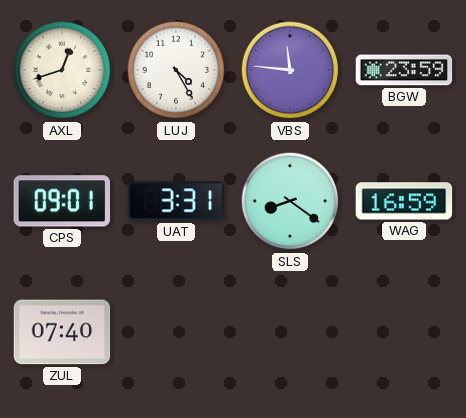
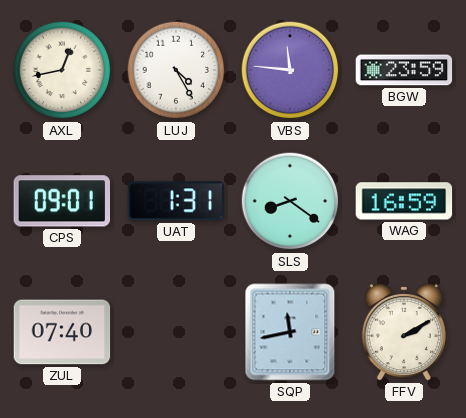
AXL: 12:42 -> 12:43
UAT: 3:31 -> 1:31
SQP: none -> 11:43
FFV: none -> 2:10
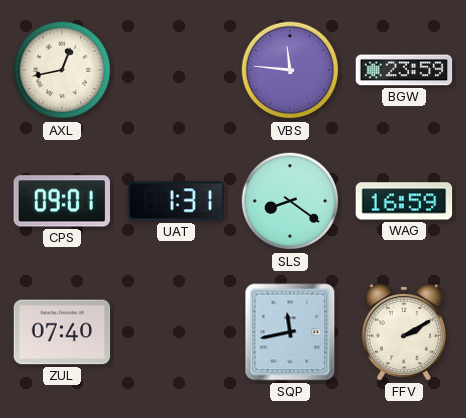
LUJ: 4:25 -> none
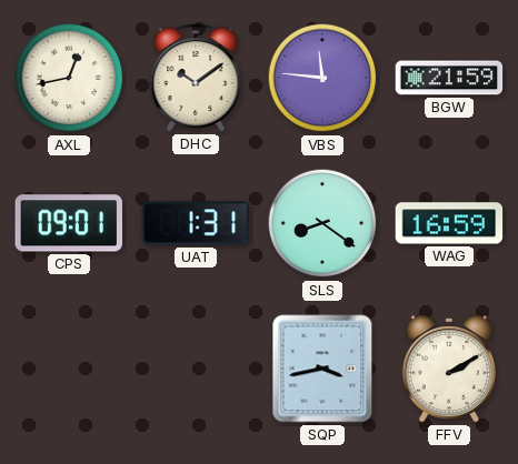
DHC: none -> 10:09
BGW: 23:59 -> 21:59
ZUL: 07:40 -> none
SQP: 11:43 -> 3:43
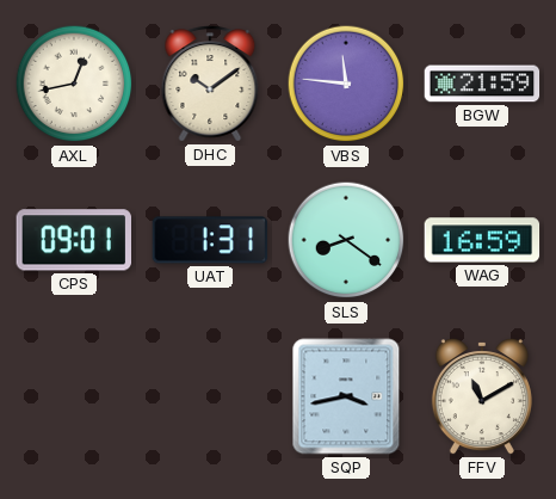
FFV: 2:10 -> 11:10
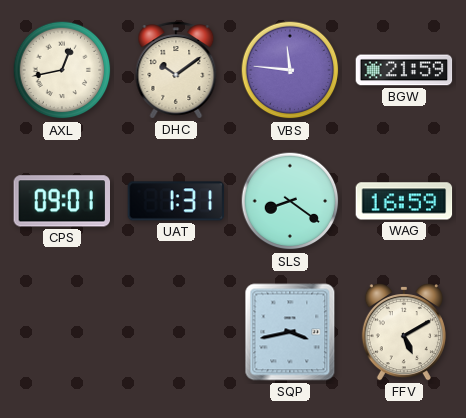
FFV: 11:10 -> 5:10
